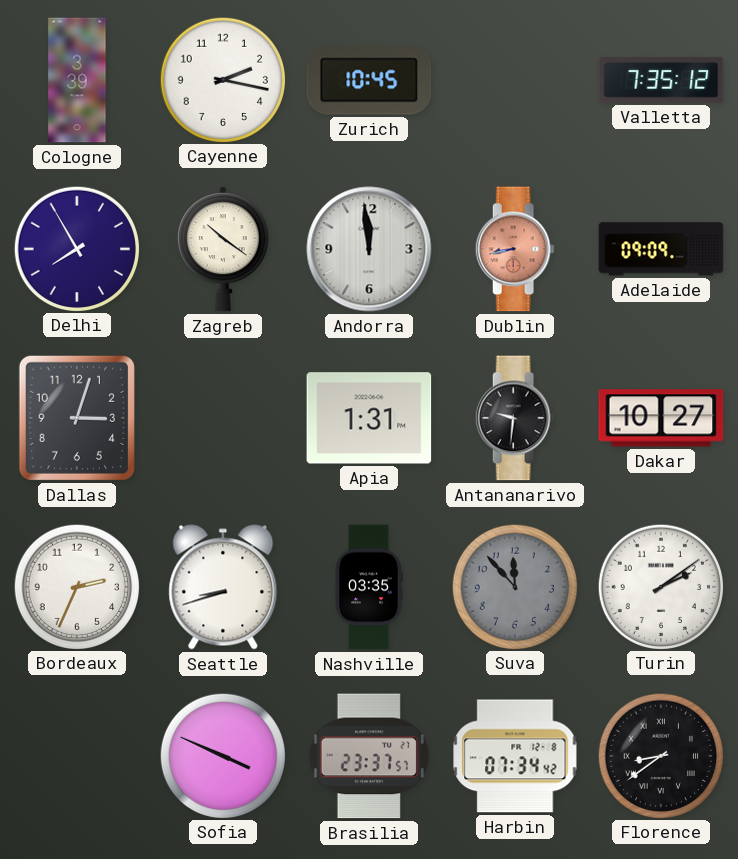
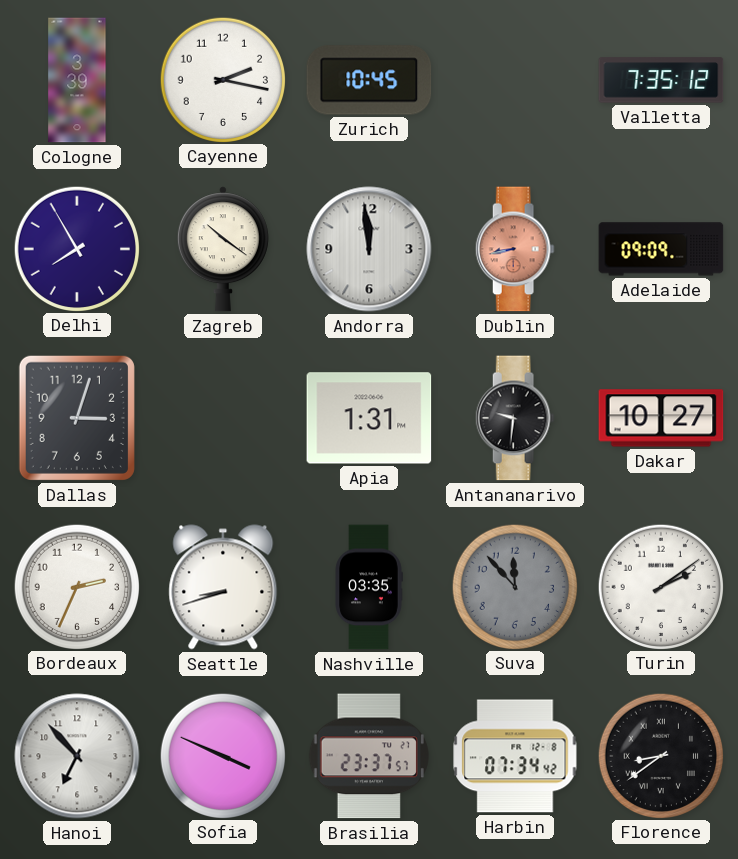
Hanoi: none -> 6:53
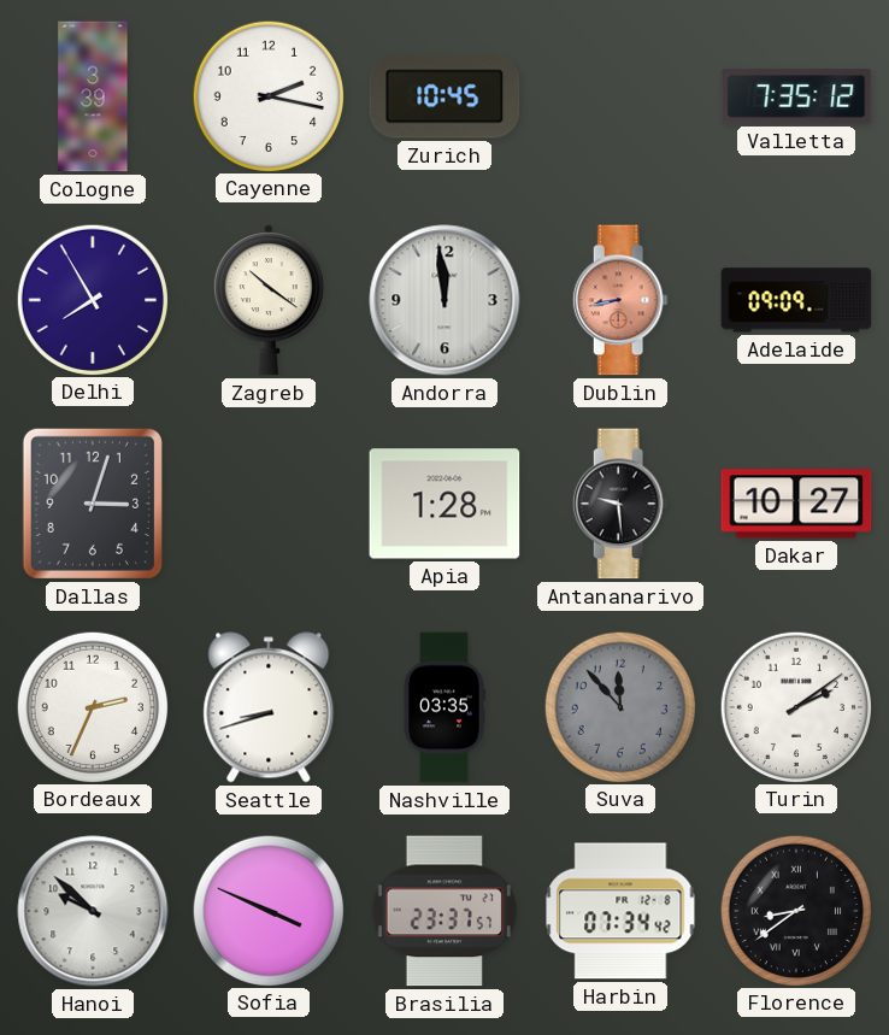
Apia: 1:31 -> 1:28
Antananarivo: 9:31 -> 9:29
Hanoi: 6:53 -> 9:52
